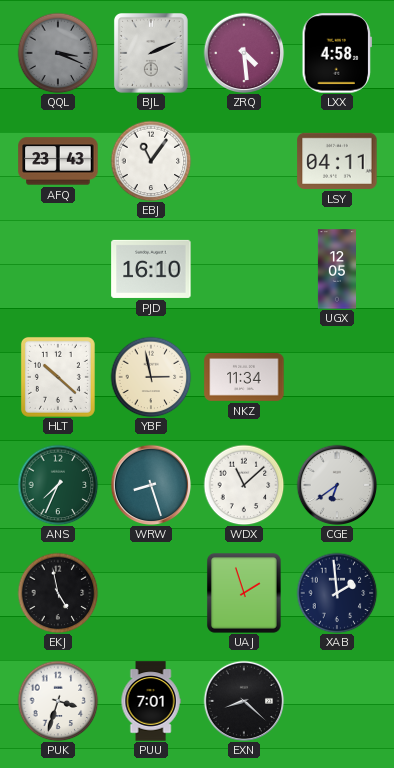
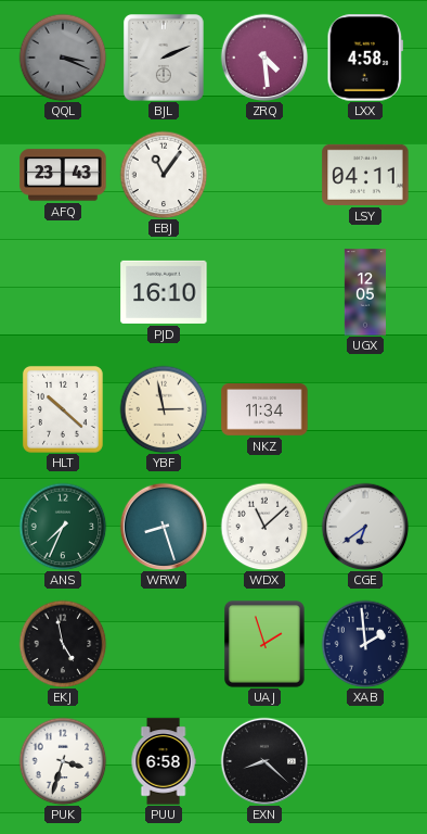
PUU: 7:01 -> 6:58
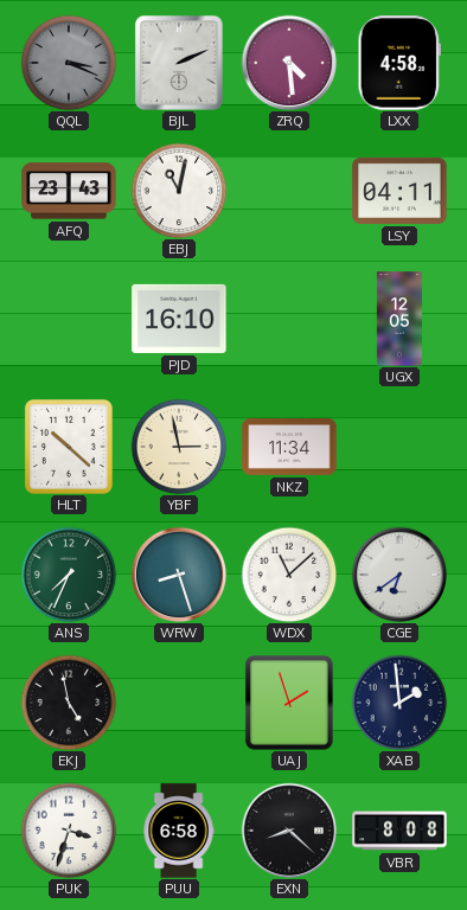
EBJ: 11:06 -> 11:02
VBR: none -> 8:08
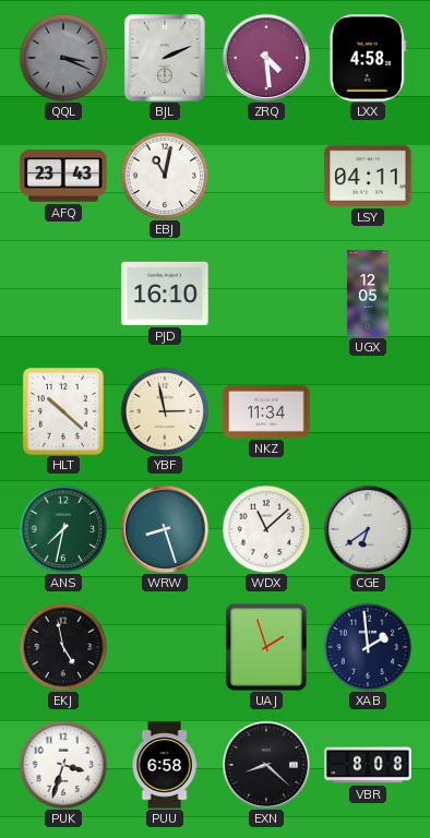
ANS: 7:34 -> 7:32
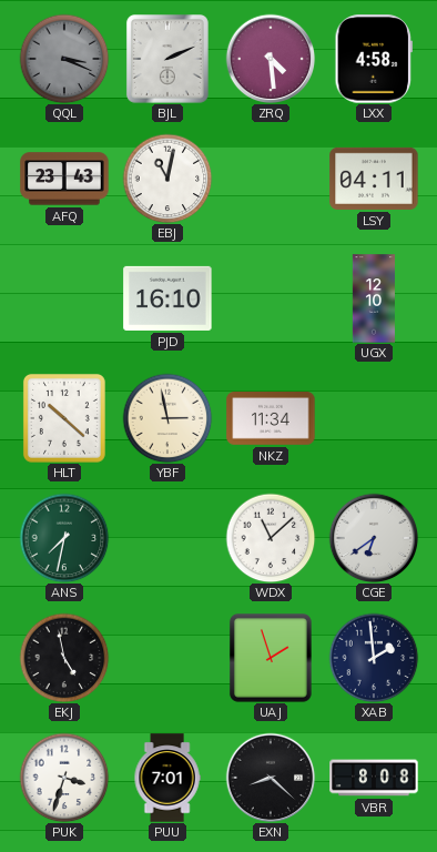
UGX: 12:05 -> 12:10
WRW: 8:27 -> none
PUU: 6:58 -> 7:01
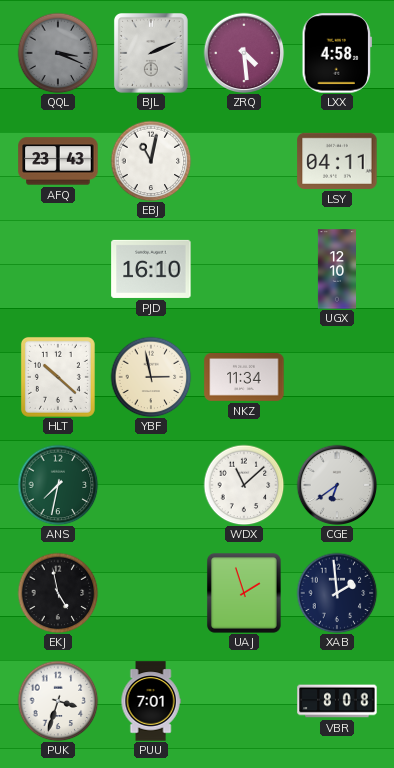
EXN: 8:22 -> none
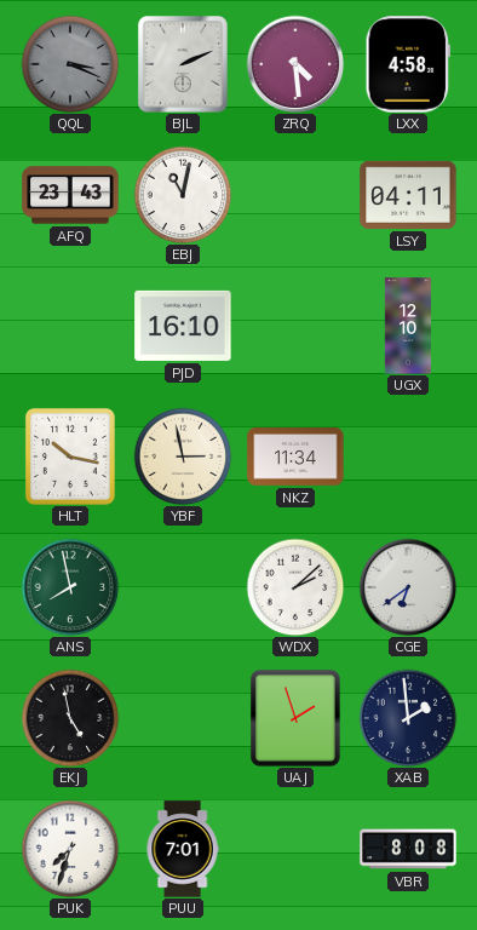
HLT: 10:22 -> 10:17
ANS: 7:32 -> 7:58
WDX: 11:08 -> 2:08
PUK: 3:33 -> 7:33
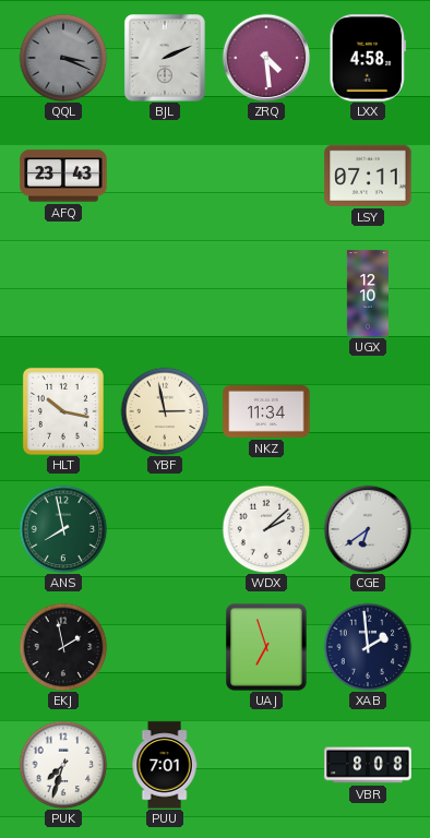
EBJ: 11:02 -> none
LSY: 04:11 -> 07:11
PJD: 16:10 -> none
EKJ: 4:58 -> 1:58
UAJ: 1:57 -> 6:57
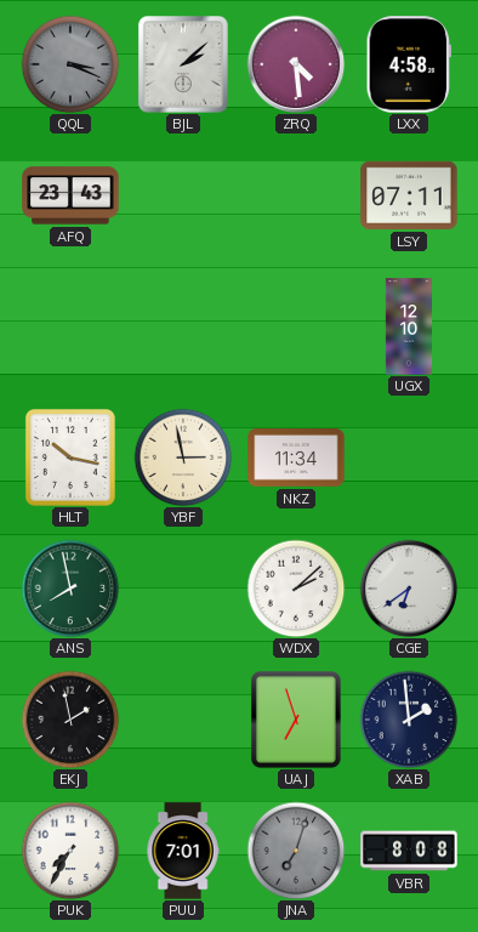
BJL: 2:11 -> 2:08
PUK: 7:33 -> 7:35
JNA: none -> 7:03
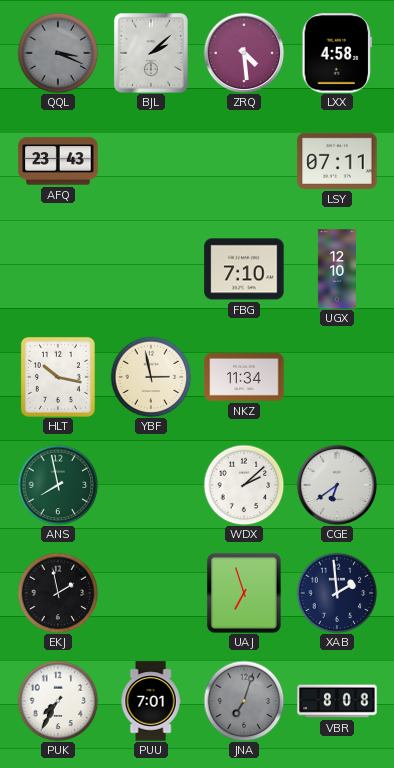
FBG: none -> 7:10
